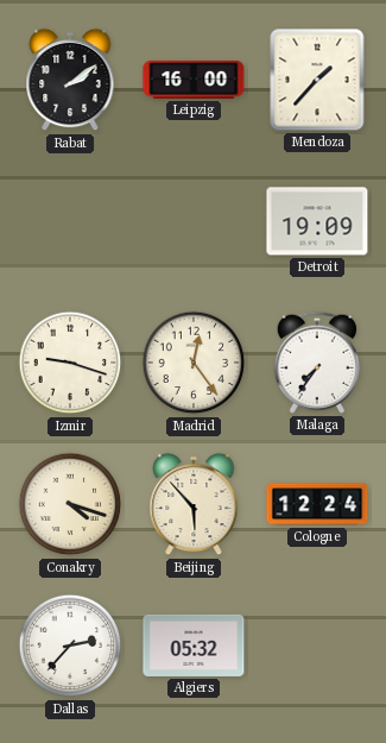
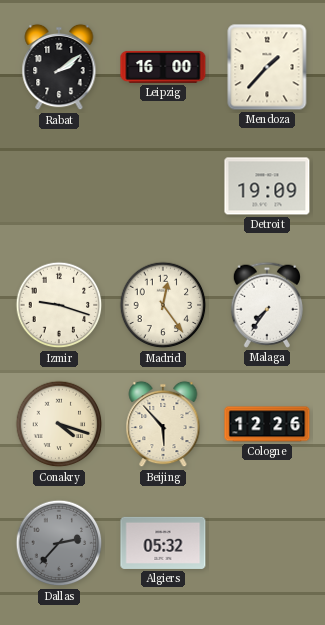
Cologne: 12:24 -> 12:26
Dallas dial: white -> grey
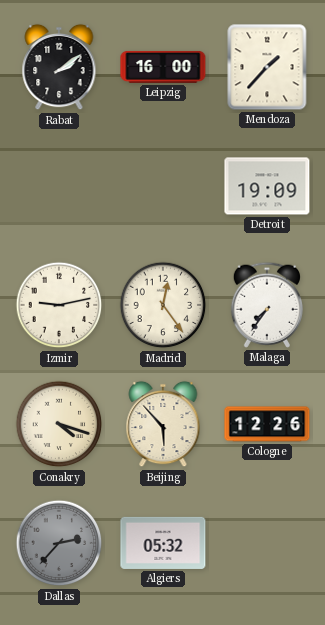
Izmir: 9:18 -> 9:13
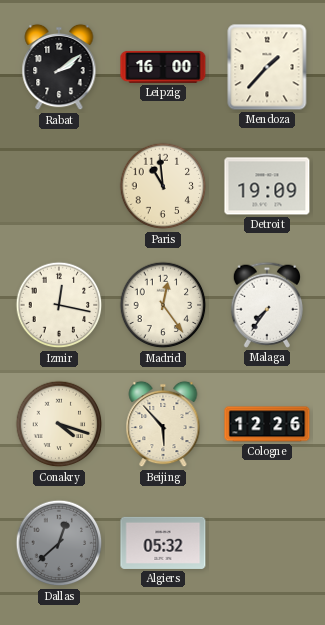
Paris: none -> 10:59
Izmir: 9:13 -> 12:17
Dallas: 2:37 -> 12:38
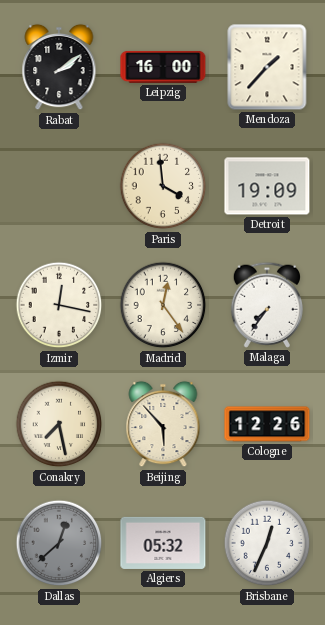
Paris: 10:59 -> 3:59
Conakry: 4:18 -> 7:28
Brisbane: none -> 12:34
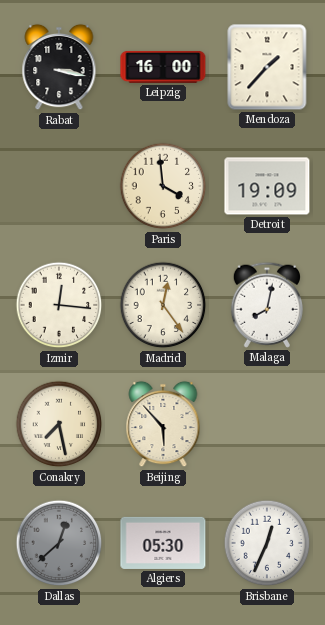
Rabat: 2:09 -> 3:17
Izmir: 12:17 -> 12:16
Malaga: 7:36 -> 8:02
Cologne: 12:26 -> none
Algiers: 05:32 -> 05:30
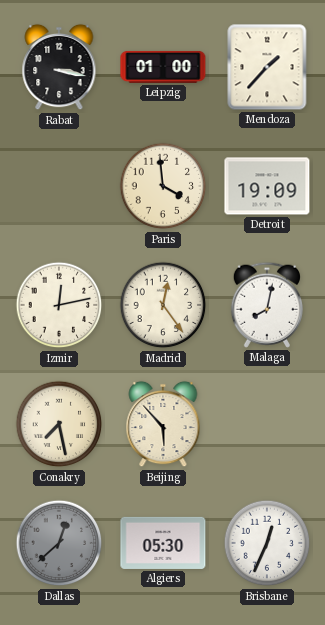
Leipzig: 16:00 -> 01:00
Izmir: 12:16 -> 12:13
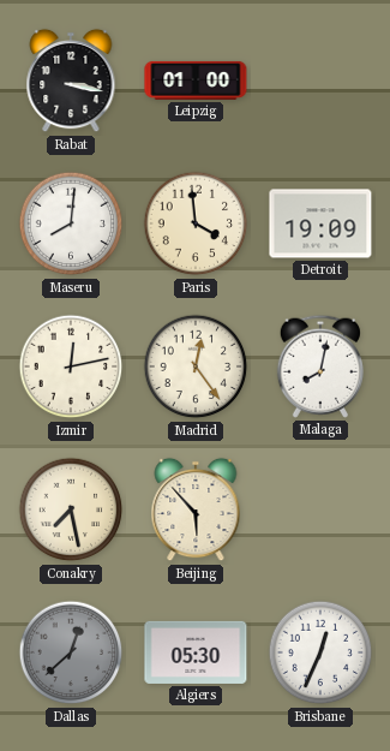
Mendoza: 1:37 -> none
Maseru: none -> 8:01
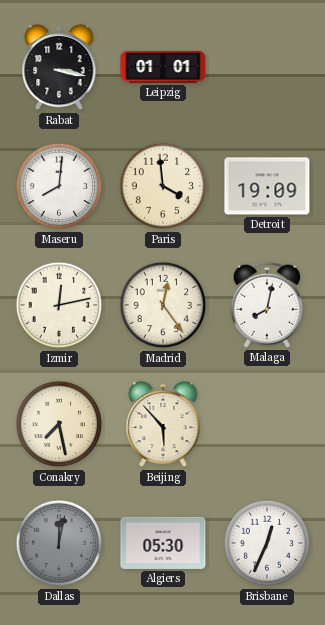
Leipzig: 01:00 -> 01:01
Dallas: 12:38 -> 12:02
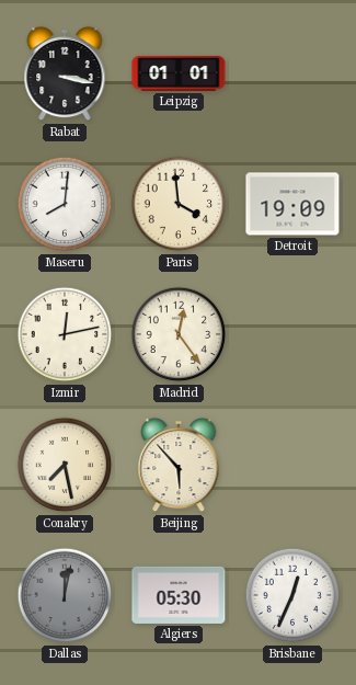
Malaga: 8:02 -> none
